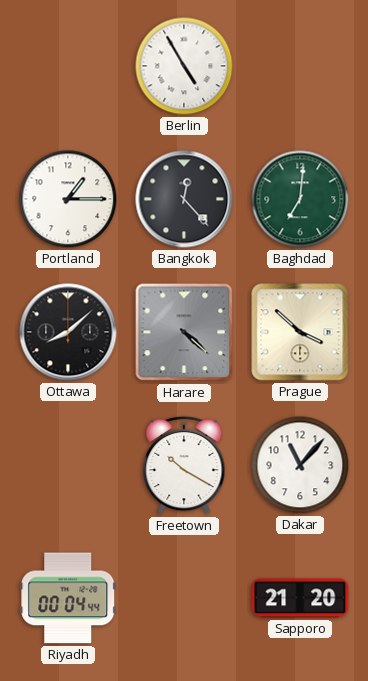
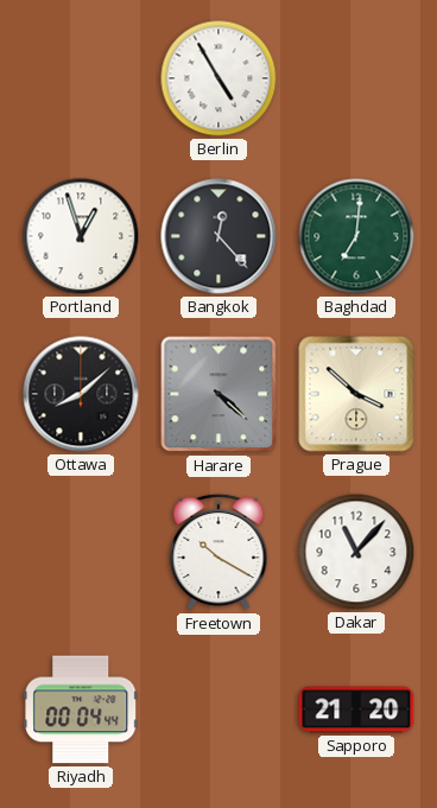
Portland: 1:15 -> 12:57
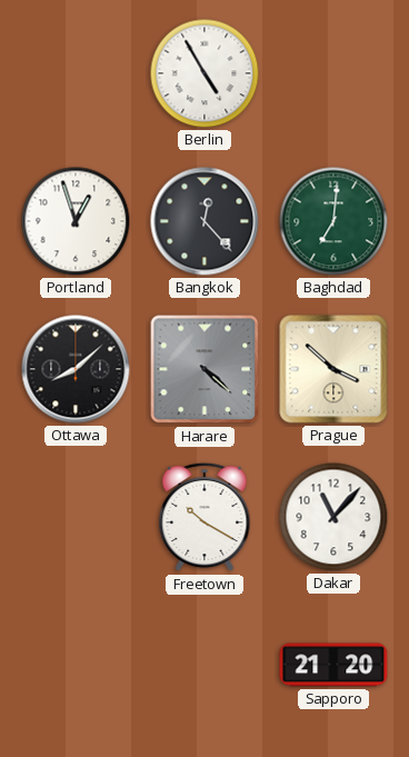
Riyadh: 00:04 -> none
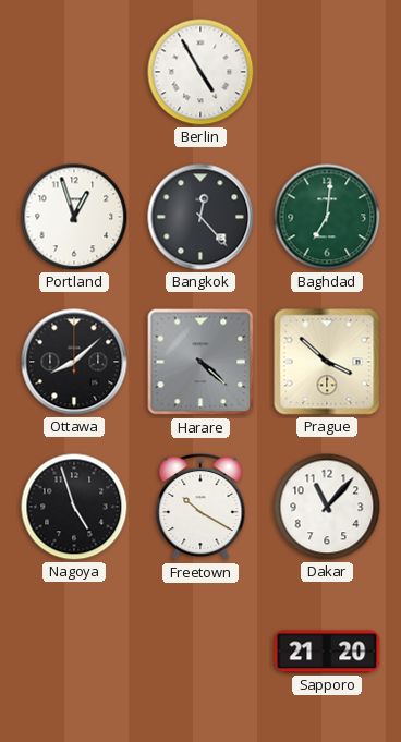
Nagoya: none -> 4:57
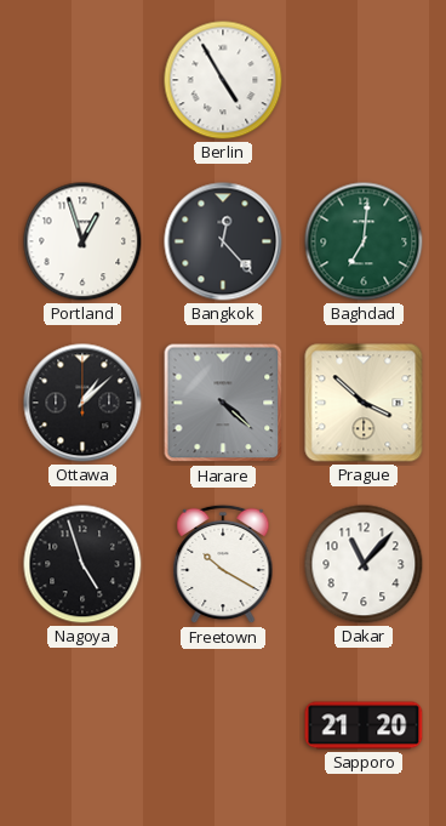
Ottawa: 8:08 -> 1:08
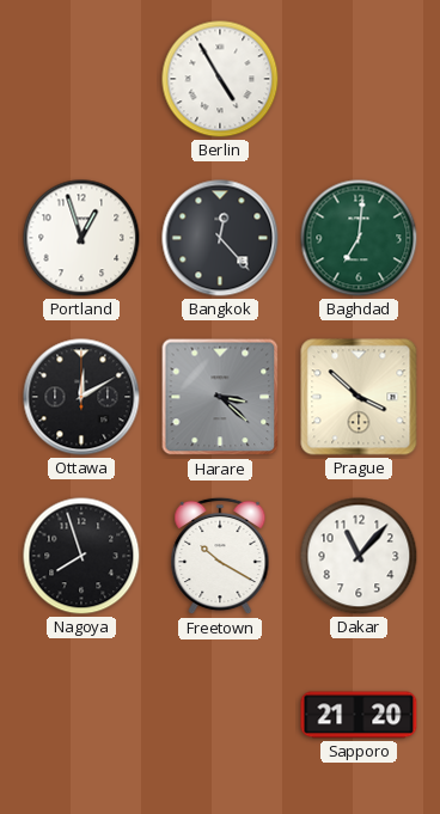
Ottawa: 1:08 -> 12:10
Harare: 4:22 -> 3:22
Nagoya: 4:57 -> 7:57
